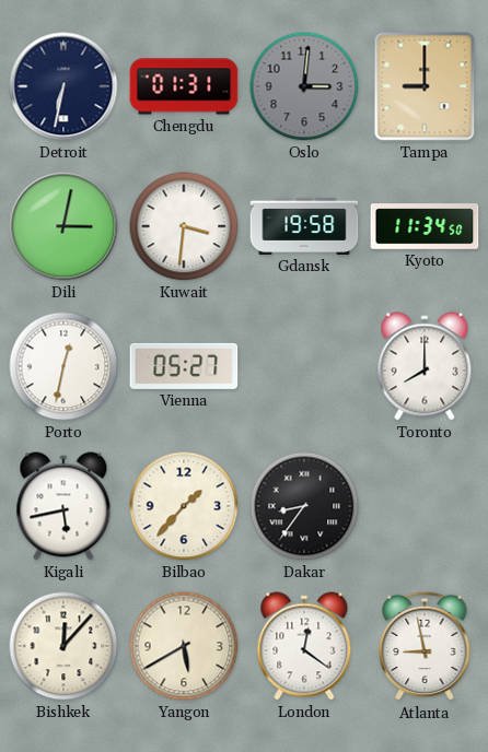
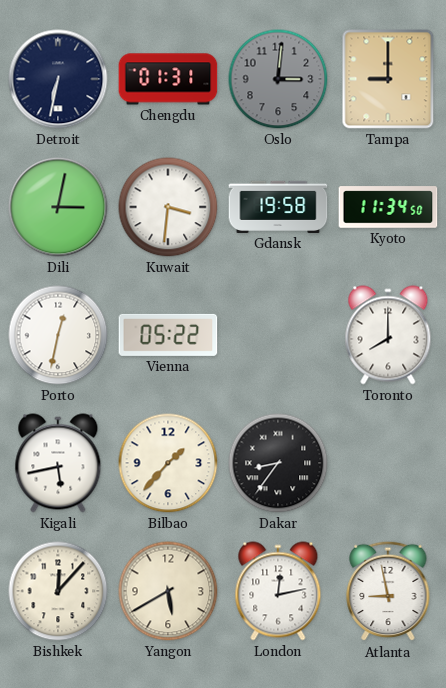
Vienna: 05:27 -> 05:22
London: 12:21 -> 12:13
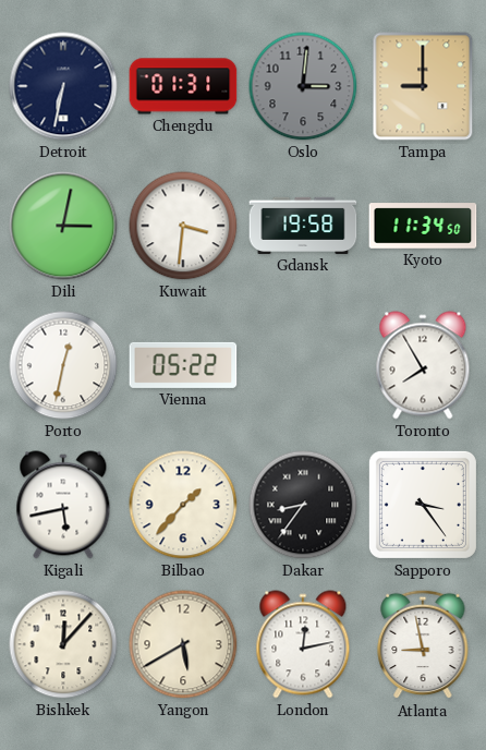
Toronto: 8:00 -> 7:55
Sapporo: none -> 3:24
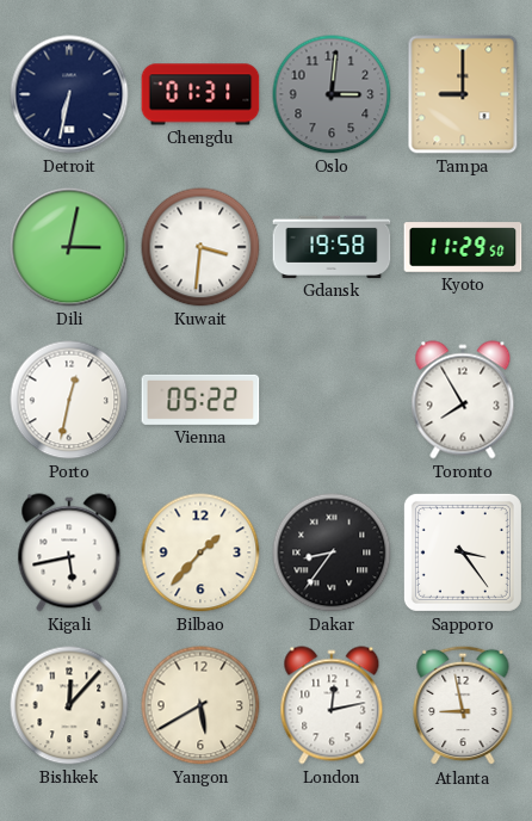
Kyoto: 11:34 -> 11:29
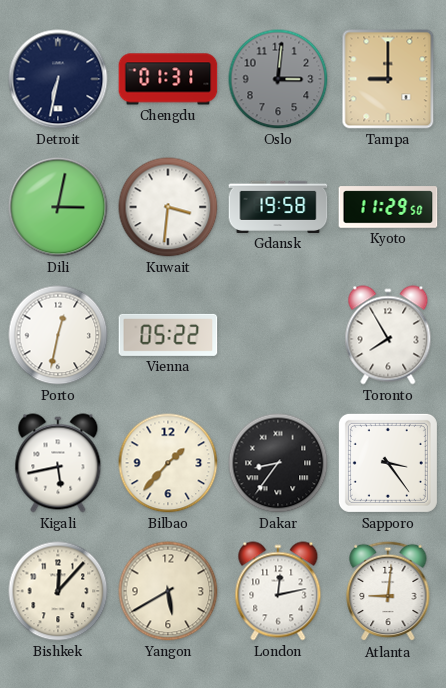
Atlanta: 8:58 -> 9:01
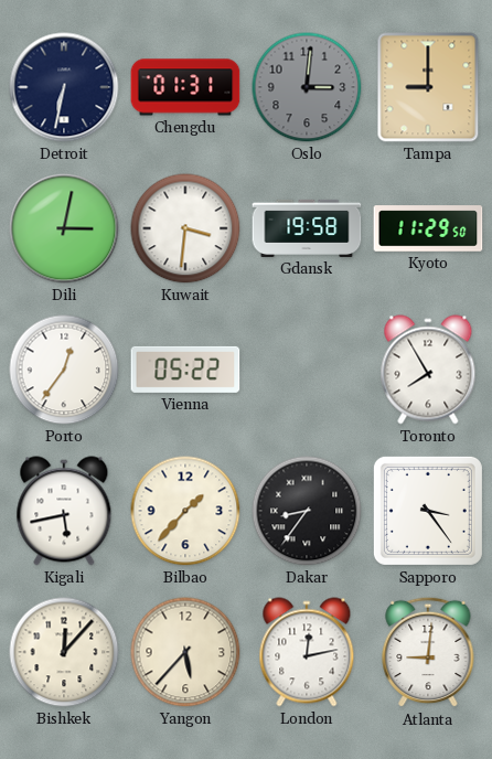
Porto: 12:32 -> 12:36
Yangon: 5:40 -> 5:37
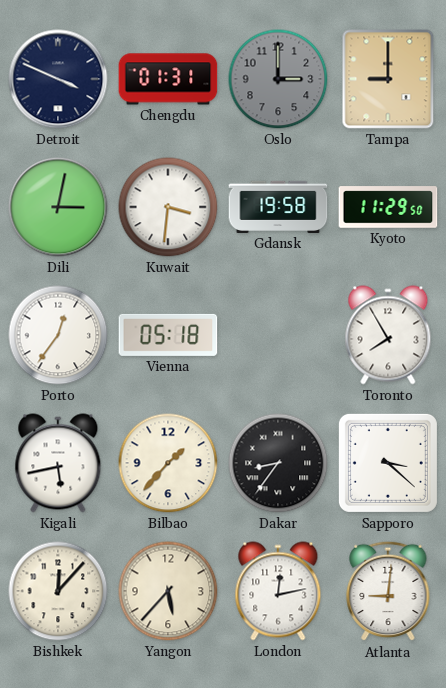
Detroit: 6:32 -> 3:49
Oslo: 3:01 -> 3:00
Vienna: 05:22 -> 05:18
Sapporo: 3:24 -> 3:22
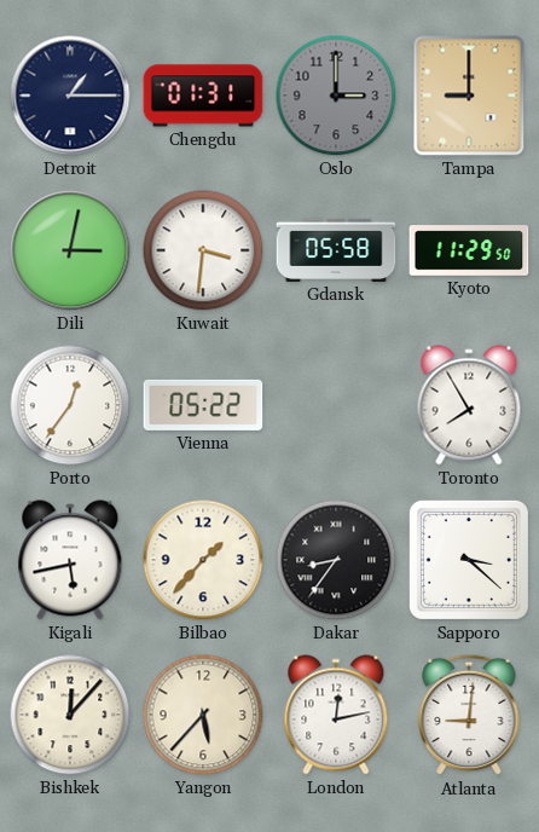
Detroit: 3:49 -> 1:15
Gdansk: 19:58 -> 05:58
Vienna: 05:18 -> 05:22
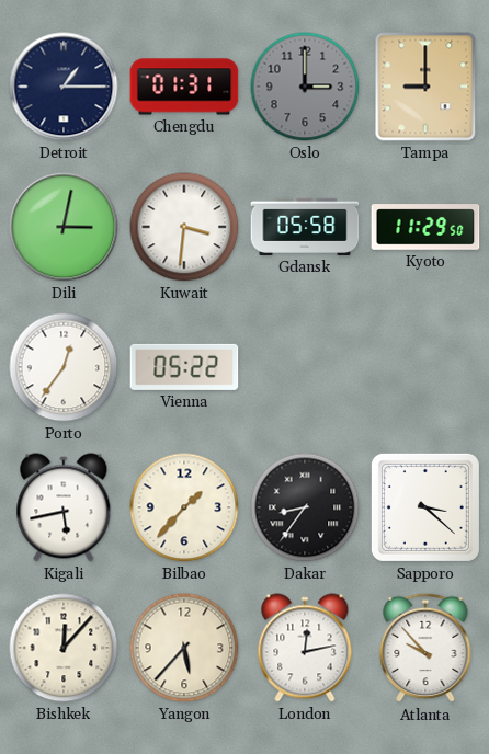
Toronto: 7:55 -> none
Atlanta: 9:01 -> 9:53
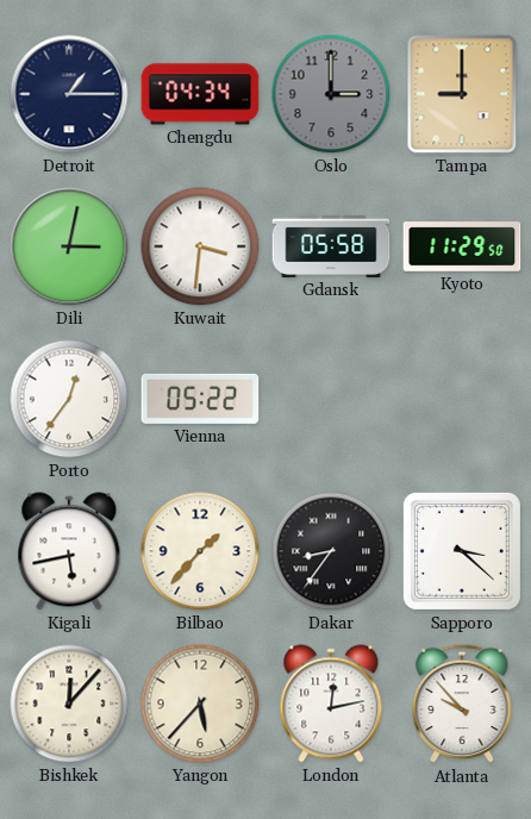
Chengdu: 01:31 -> 04:34
